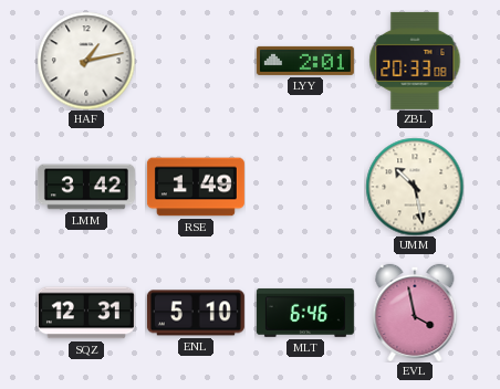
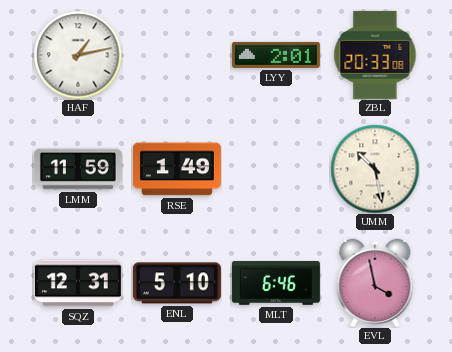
LMM: 3:42 -> 11:59
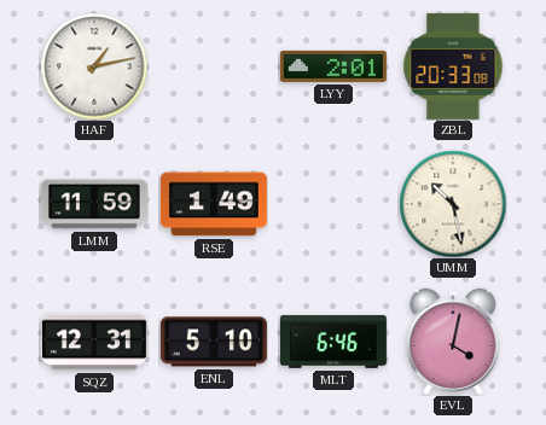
EVL: 3:58 -> 4:02
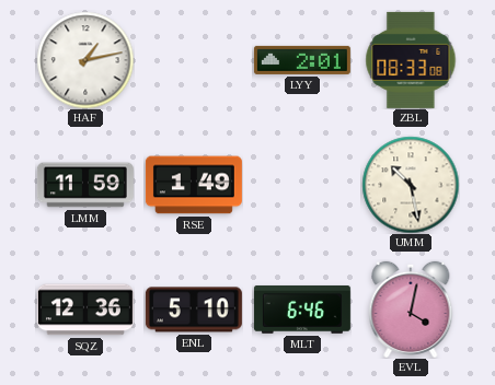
ZBL: 20:33 -> 08:33
SQZ: 12:31 -> 12:36
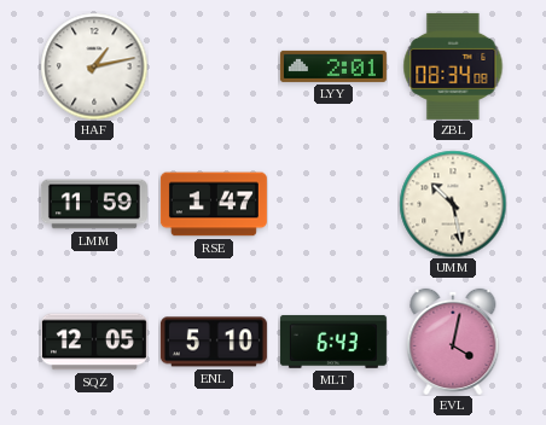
ZBL: 08:33 -> 08:34
RSE: 1:49 -> 1:47
SQZ: 12:36 -> 12:05
MLT: 6:46 -> 6:43
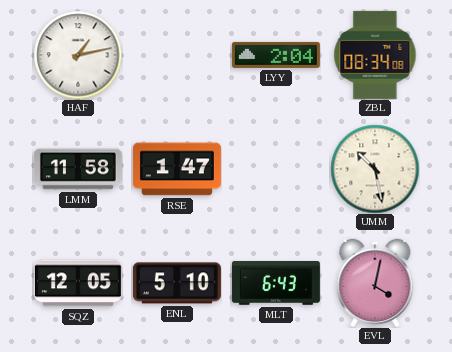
LYY: 2:01 -> 2:04
LMM: 11:59 -> 11:58
